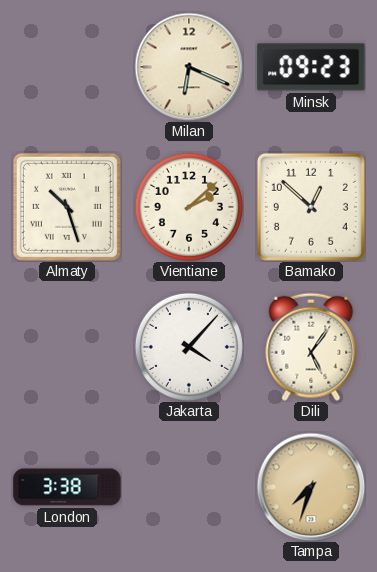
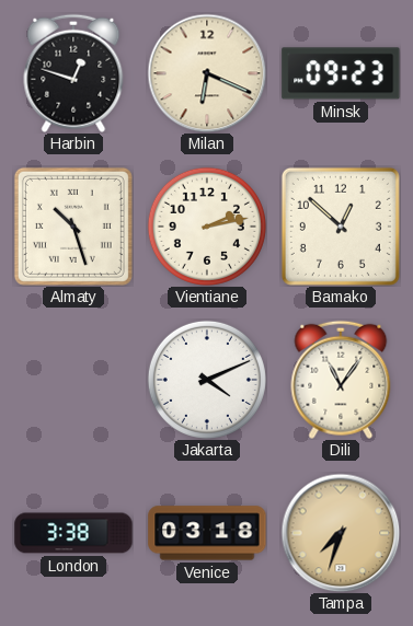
Harbin: none -> 12:48
Vientiane: 2:08 -> 2:13
Jakarta: 4:07 -> 4:11
Dili: 5:06 -> 11:06
Venice: none -> 03:18
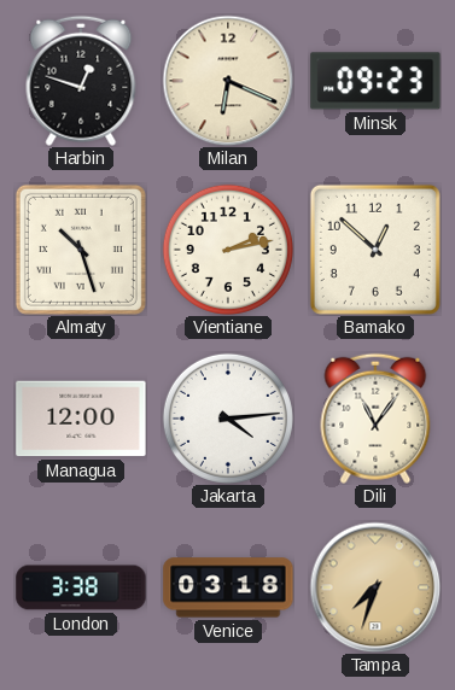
Managua: none -> 12:00
Jakarta: 4:11 -> 4:14
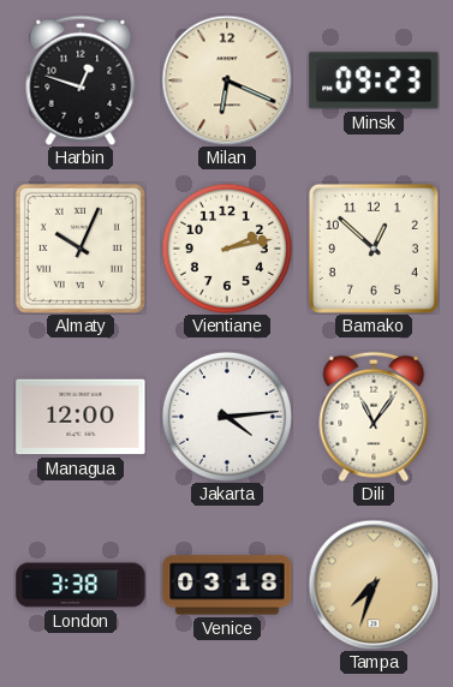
Almaty: 10:27 -> 10:04
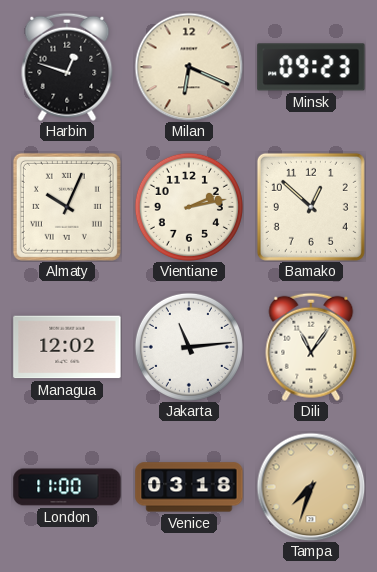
Managua: 12:00 -> 12:02
Jakarta: 4:14 -> 11:14
London: 3:38 -> 11:00
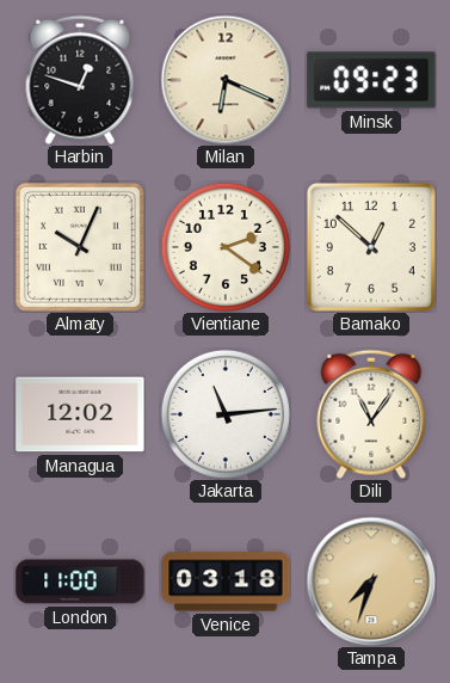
Vientiane: 2:13 -> 2:21
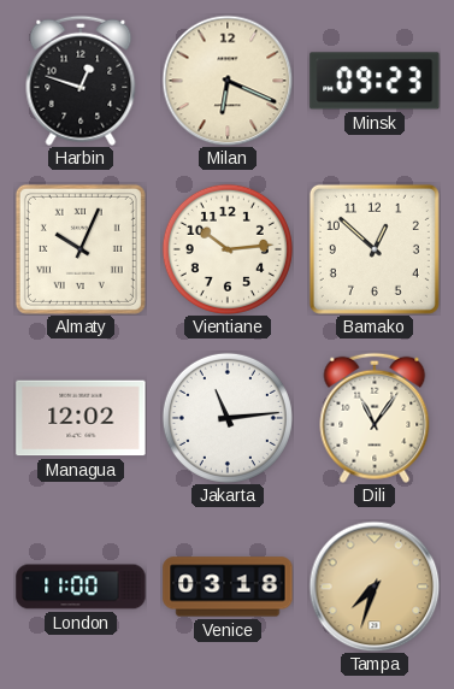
Vientiane: 2:21 -> 10:14
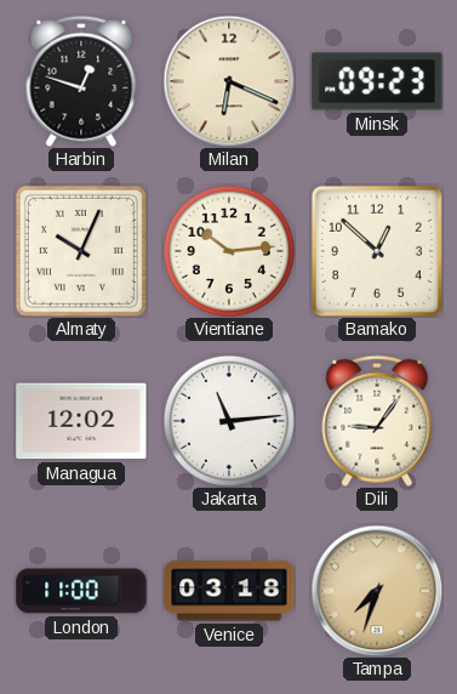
Dili: 11:06 -> 9:06
